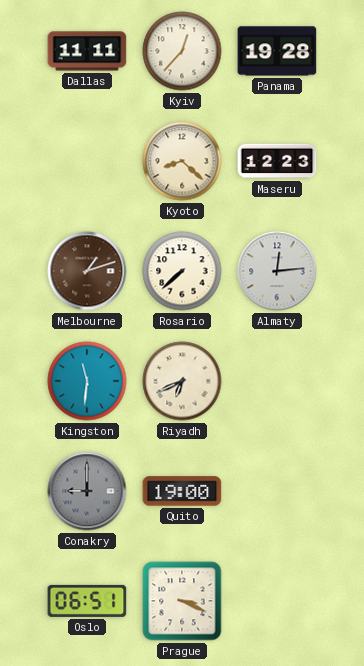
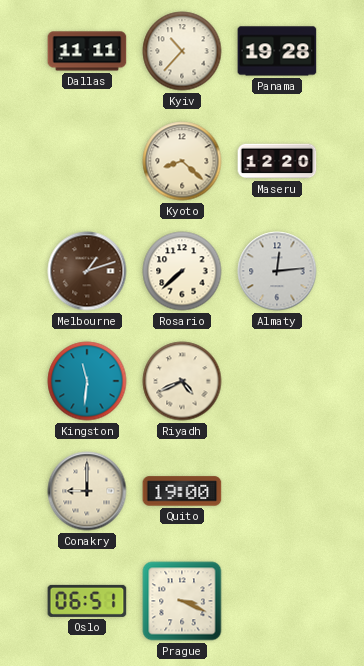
Kyiv: 12:37 -> 10:37
Maseru: 12:23 -> 12:20
Riyadh: 6:41 -> 4:41
Conakry dial: grey -> cream
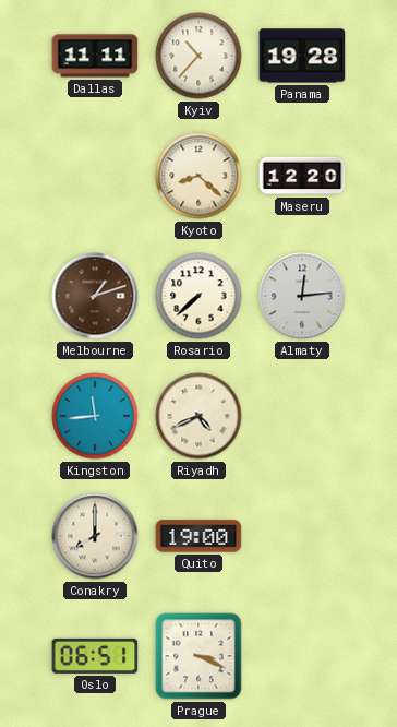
Kingston: 11:31 -> 11:44
Conakry: 9:00 -> 8:00
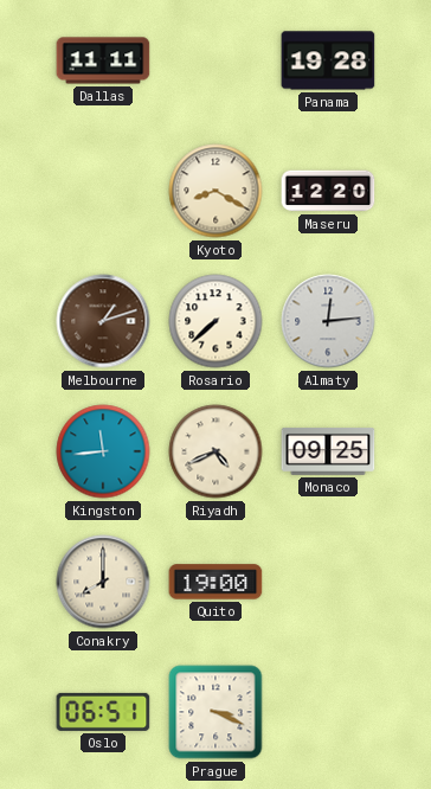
Kyiv: 10:37 -> none
Kyoto: 8:22 -> 8:20
Monaco: none -> 09:25
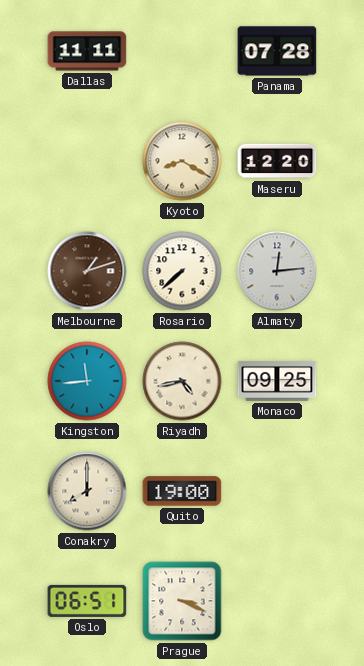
Panama: 19:28 -> 07:28
Riyadh: 4:41 -> 4:43
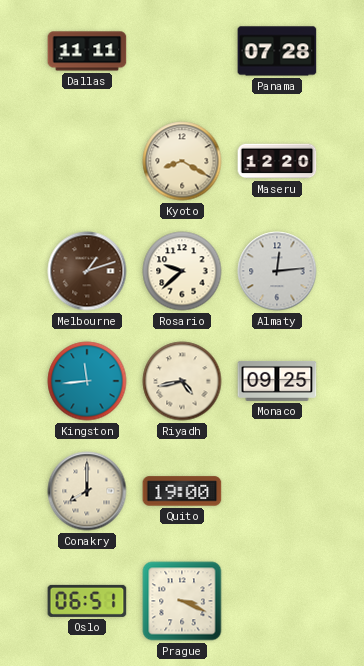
Rosario: 7:38 -> 9:38
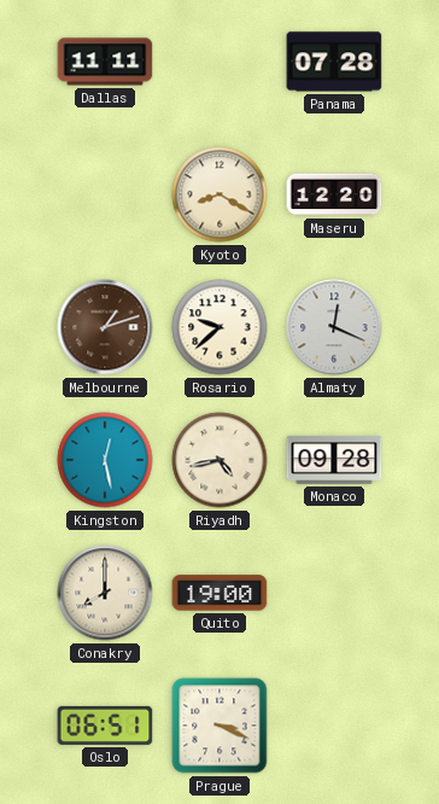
Almaty: 12:14 -> 12:19
Kingston: 11:44 -> 12:28
Monaco: 09:25 -> 09:28
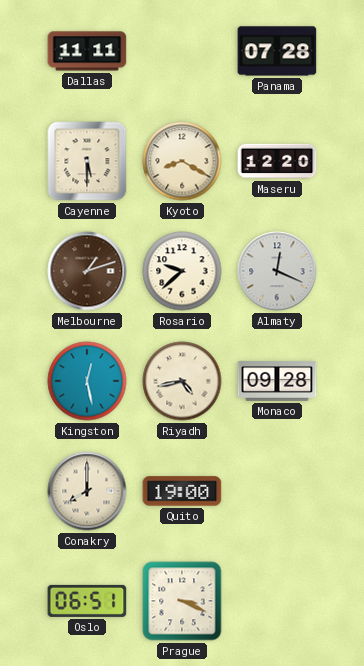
Cayenne: none -> 5:30
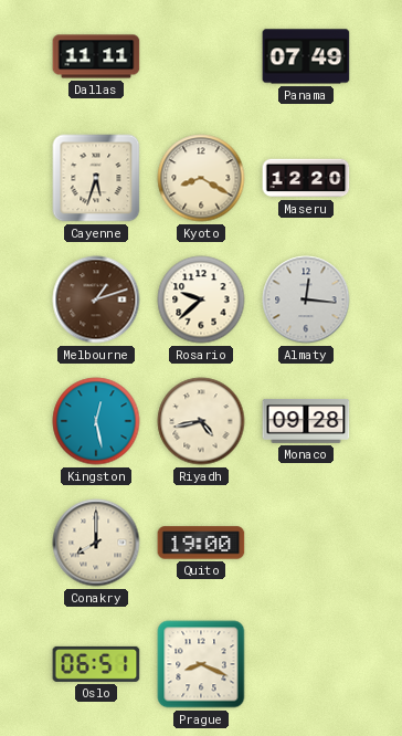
Panama: 07:28 -> 07:49
Cayenne: 5:30 -> 5:33
Almaty: 12:19 -> 12:16
Prague: 3:19 -> 8:19
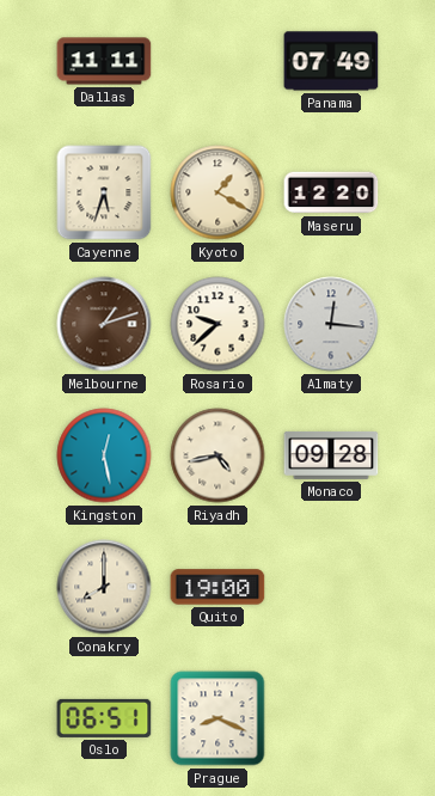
Kyoto: 8:20 -> 1:20
